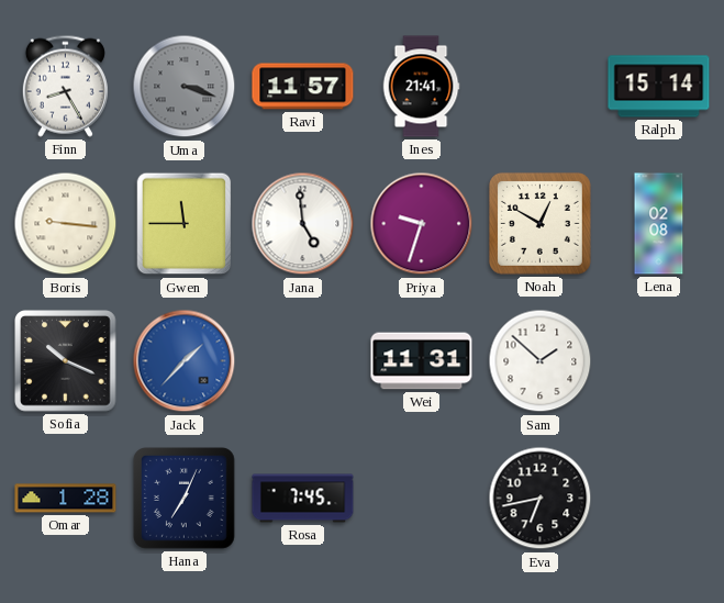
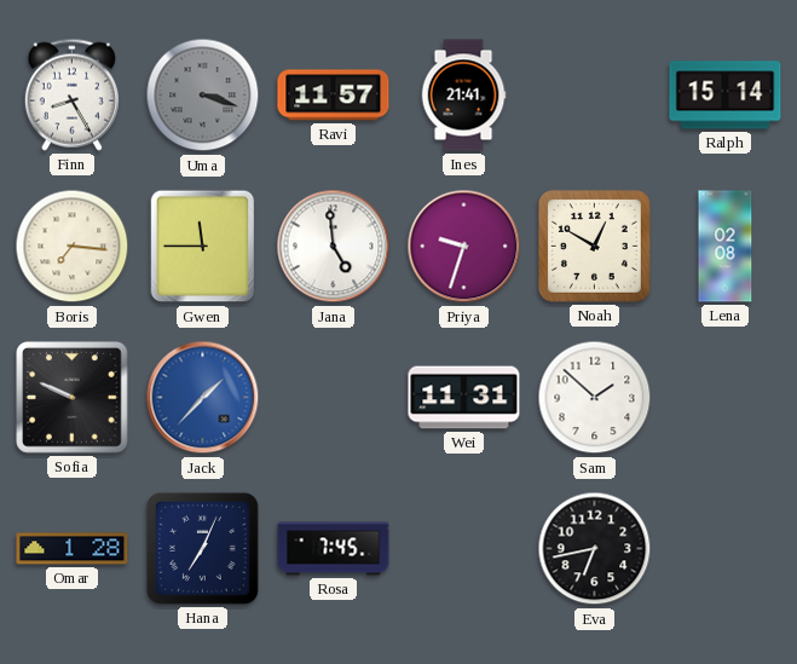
Boris: 9:16 -> 7:16
Sofia: 10:19 -> 9:49
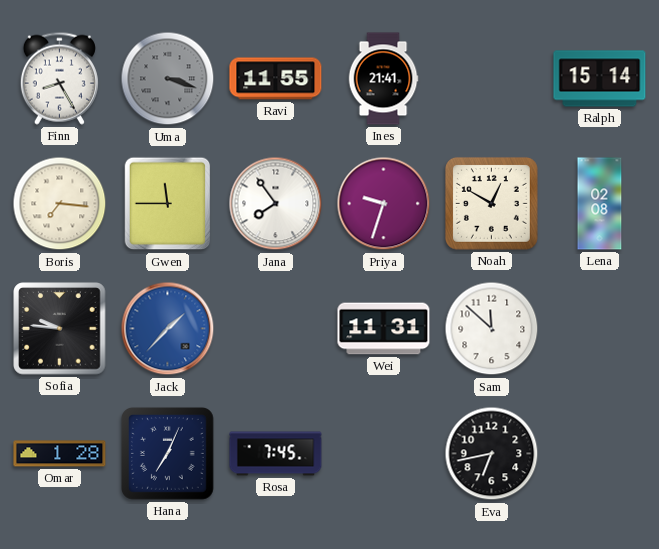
Ravi: 11:57 -> 11:55
Jana: 4:59 -> 7:54
Sofia: 9:49 -> 9:46
Sam: 1:52 -> 11:52
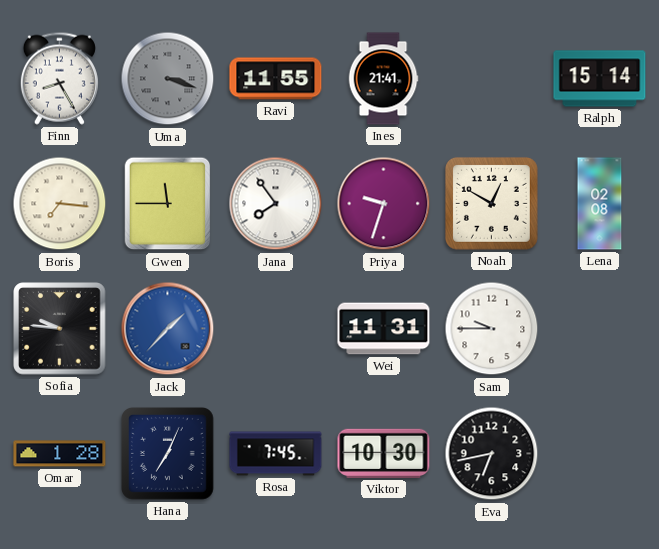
Sam: 11:52 -> 9:45
Viktor: none -> 10:30
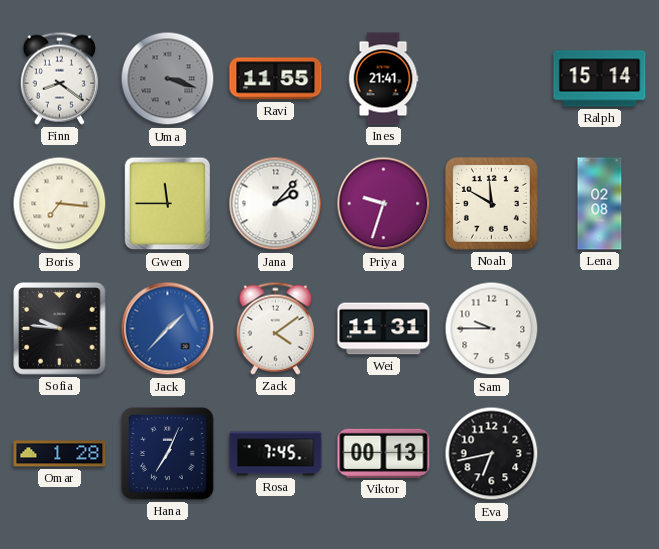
Finn: 8:25 -> 8:21
Jana: 7:54 -> 2:07
Noah: 12:50 -> 11:50
Zack: none -> 4:09
Viktor: 10:30 -> 00:13
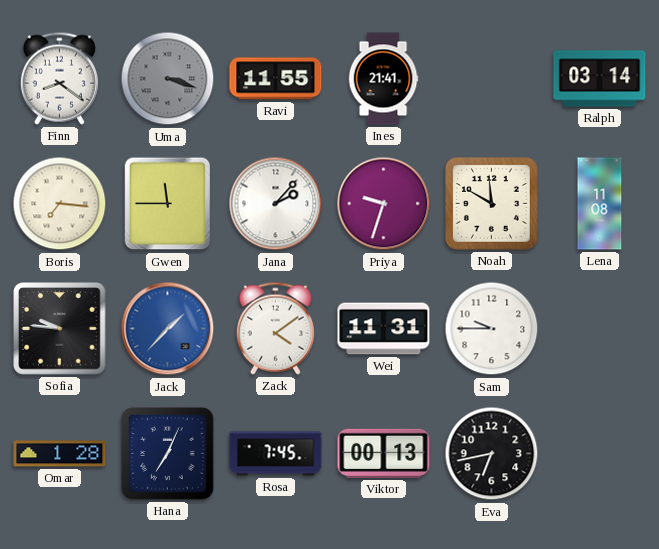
Ralph: 15:14 -> 03:14
Lena: 02:08 -> 11:08
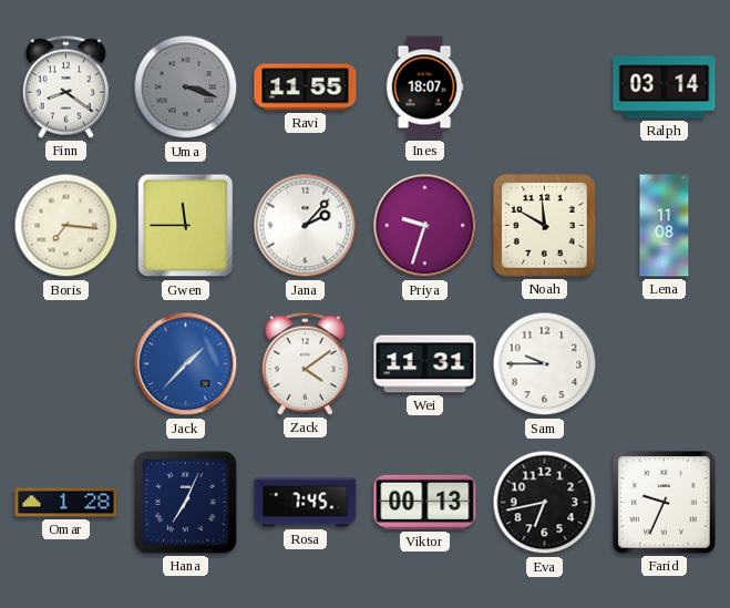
Ines: 21:41 -> 18:07
Sofia: 9:46 -> none
Farid: none -> 9:34
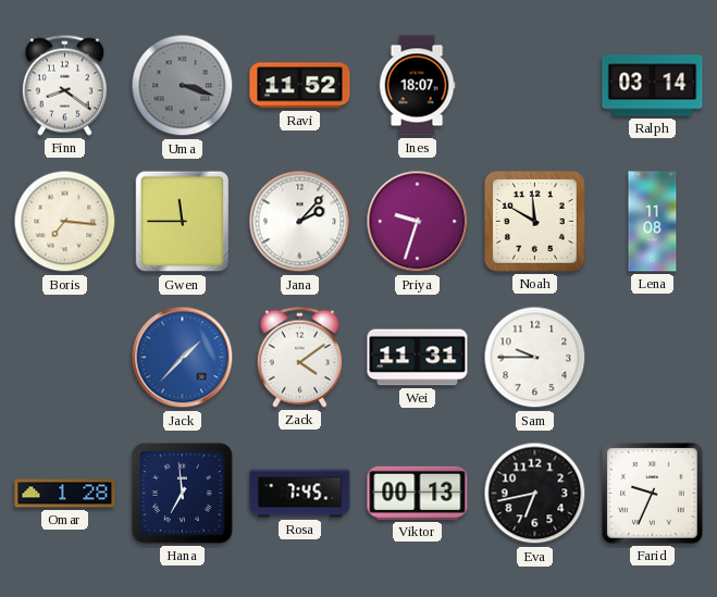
Ravi: 11:55 -> 11:52
Hana: 7:04 -> 6:59
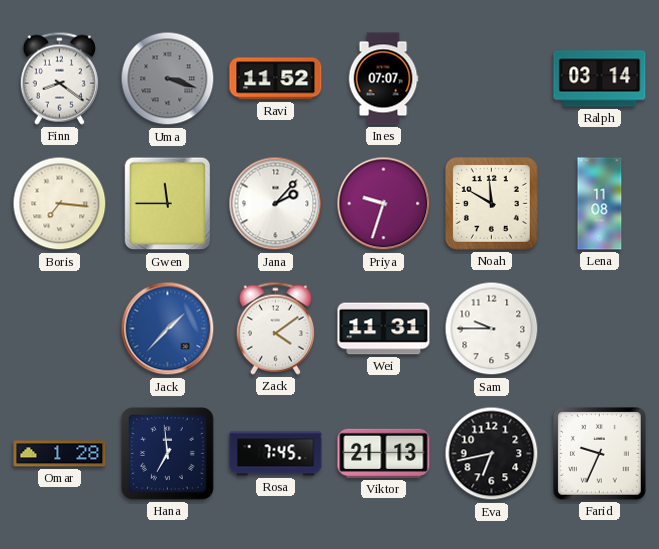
Ines: 18:07 -> 07:07
Viktor: 00:13 -> 21:13
